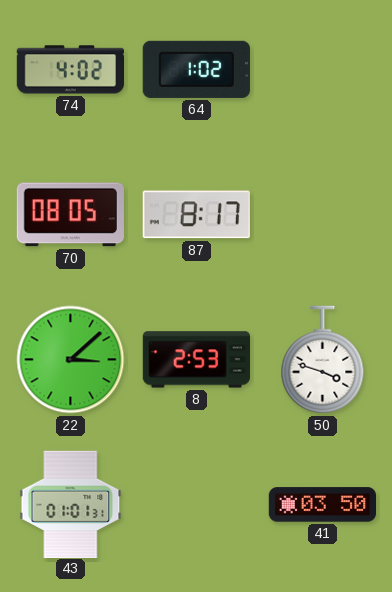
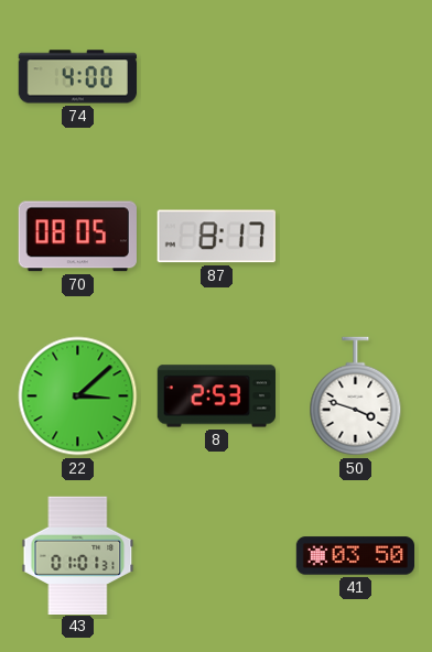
74: 4:02 -> 4:00
64: 1:02 -> none
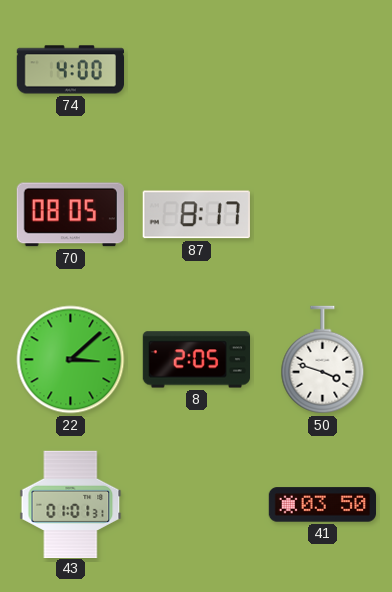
8: 2:53 -> 2:05
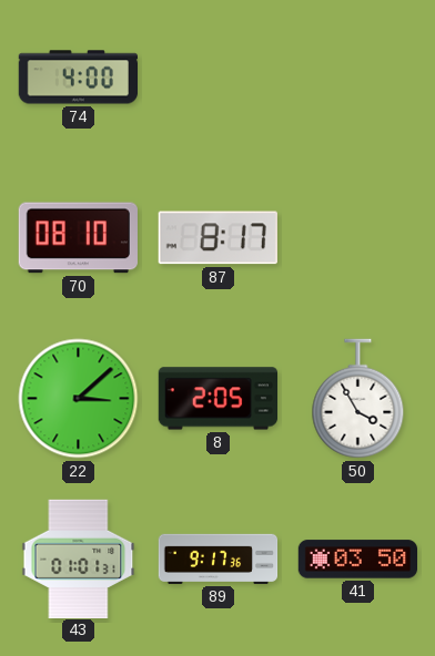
70: 08:05 -> 08:10
50: 3:48 -> 3:55
89: none -> 9:17
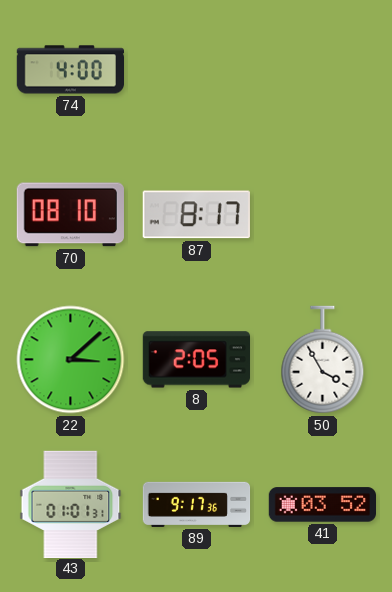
41: 03:50 -> 03:52
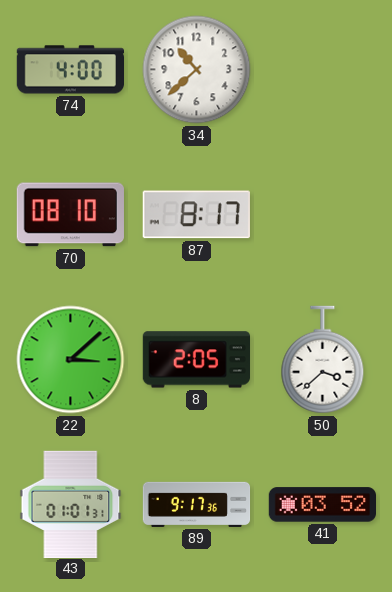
34: none -> 10:38
50: 3:55 -> 3:38
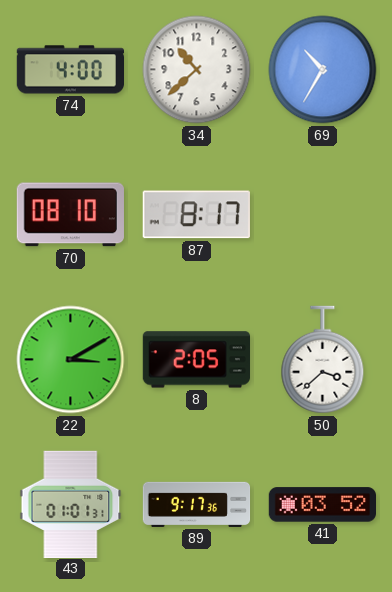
69: none -> 10:35
22: 3:08 -> 3:10
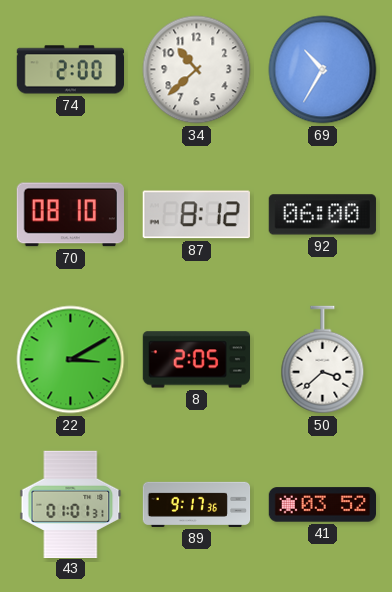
74: 4:00 -> 2:00
87: 8:17 -> 8:12
92: none -> 06:00
